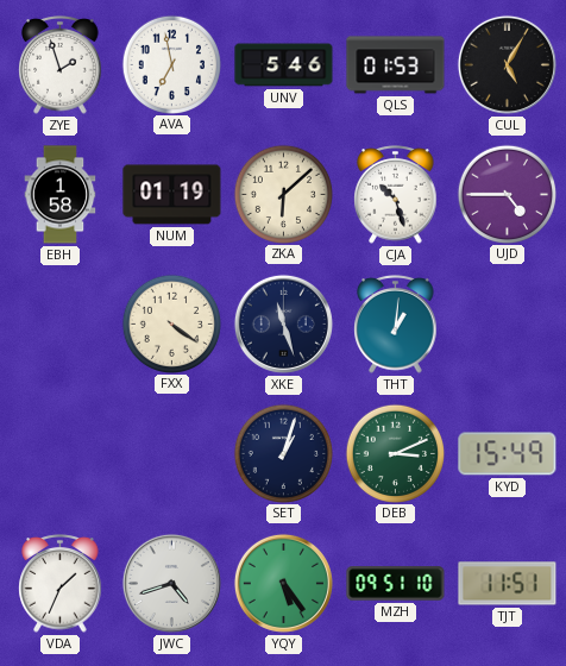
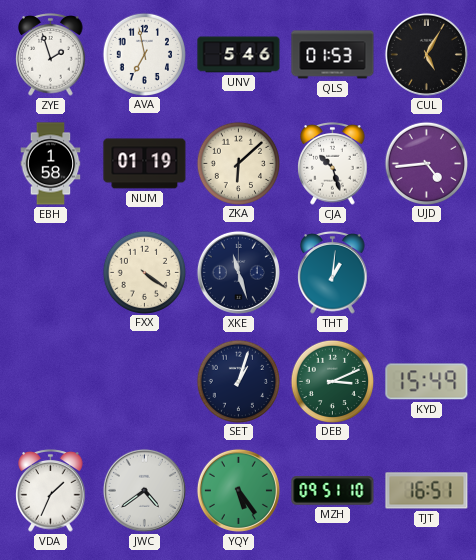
UJD: 4:45 -> 4:44
JWC: 4:42 -> 4:39
TJT: 11:51 -> 16:51
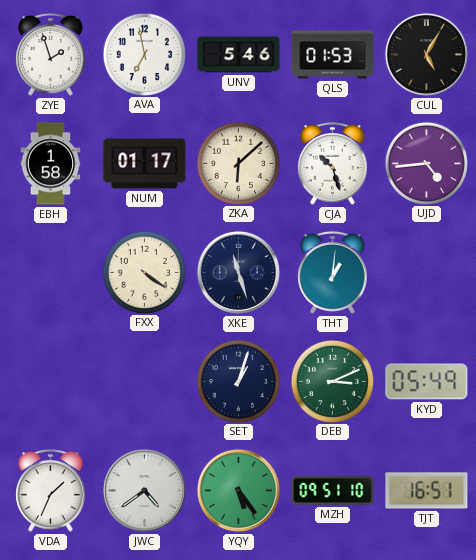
NUM: 01:19 -> 01:17
KYD: 15:49 -> 05:49
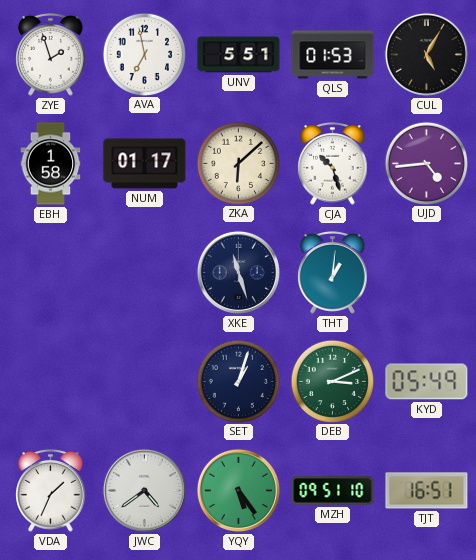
UNV: 5:46 -> 5:51
FXX: 4:21 -> none
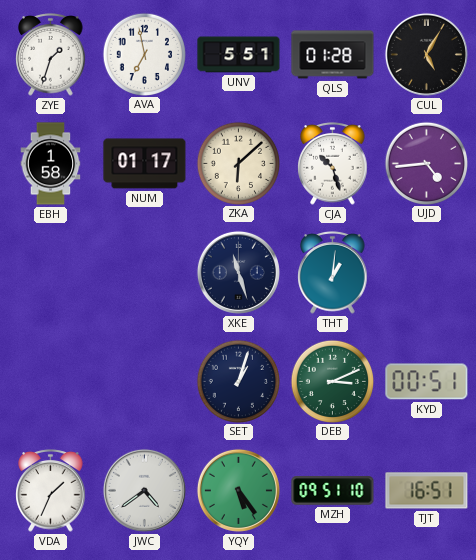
ZYE: 1:57 -> 1:33
QLS: 01:53 -> 01:28
KYD: 05:49 -> 00:51
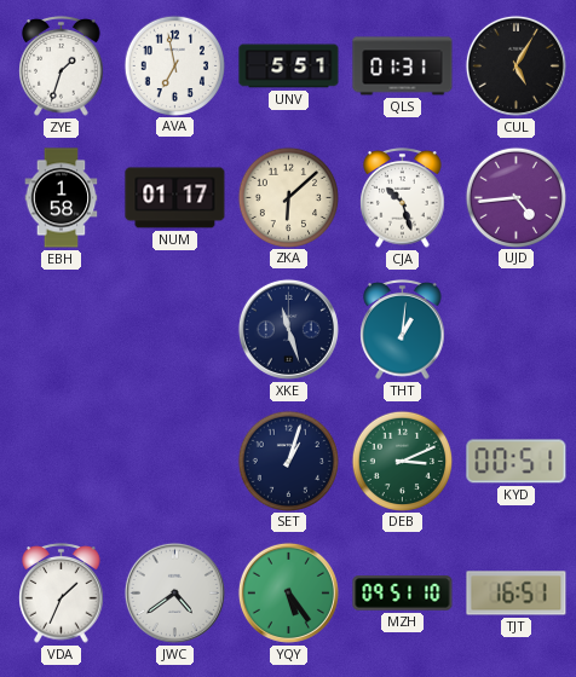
QLS: 01:28 -> 01:31
